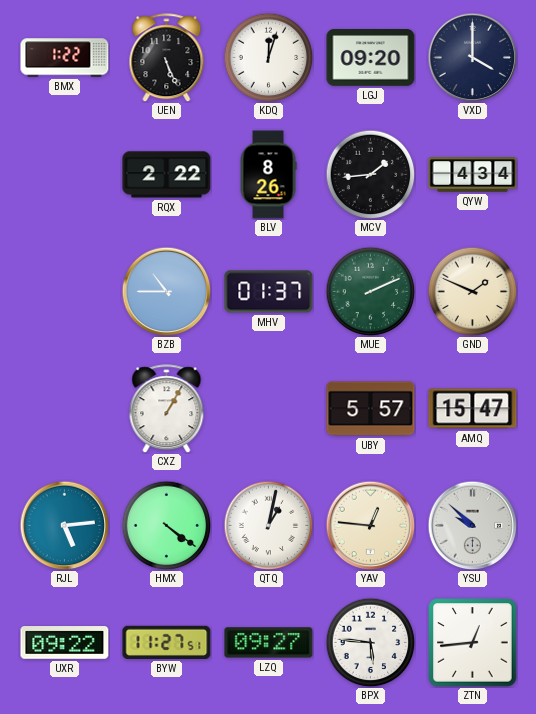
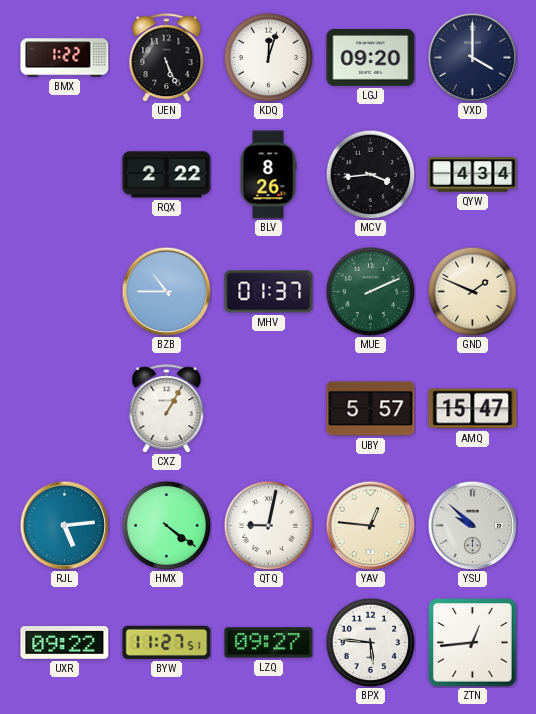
MCV: 1:44 -> 3:44
QTQ: 1:02 -> 9:02
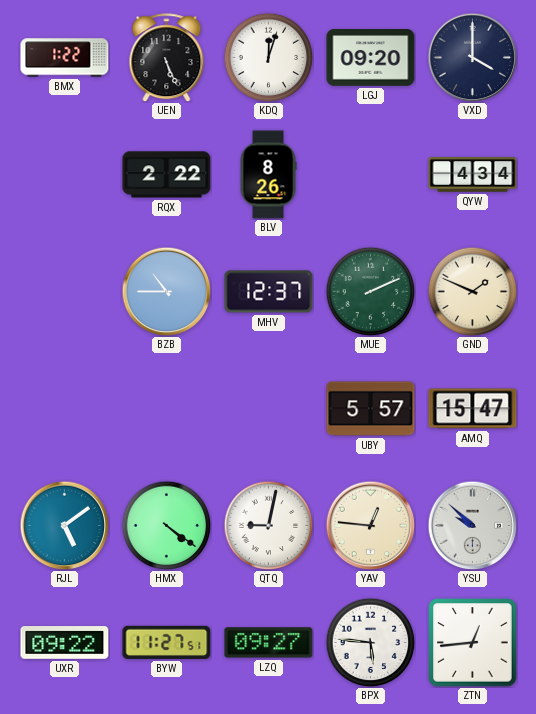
MCV: 3:44 -> none
MHV: 01:37 -> 12:37
CXZ: 1:05 -> none
RJL: 5:14 -> 5:09
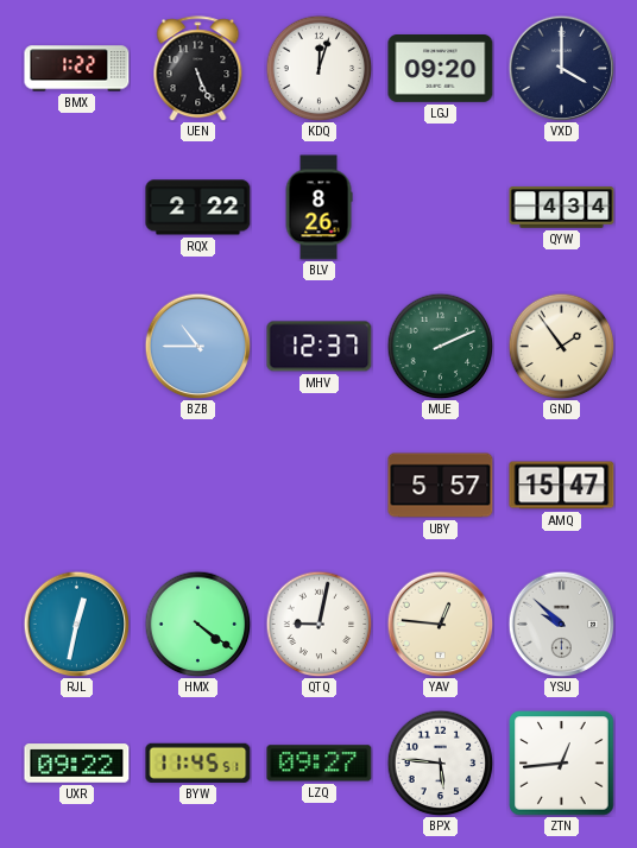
GND: 1:49 -> 1:54
RJL: 5:09 -> 12:32
BYW: 11:27 -> 11:45
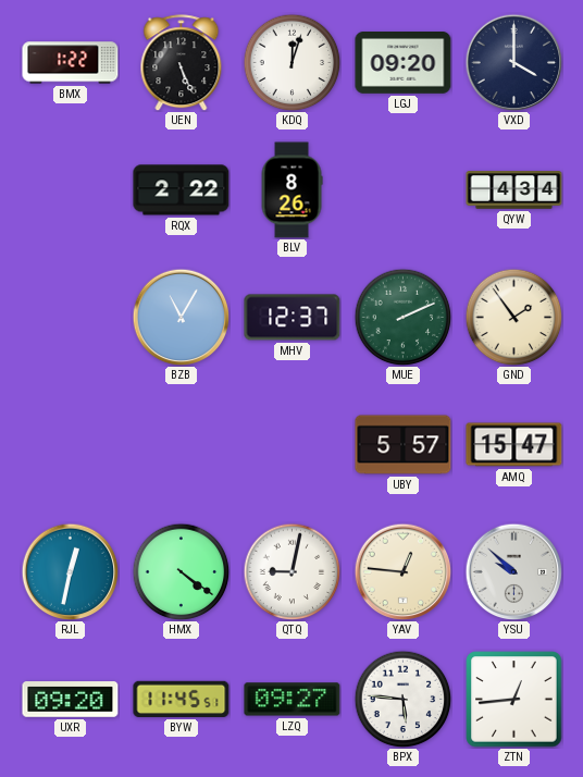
BZB: 10:45 -> 11:05
UXR: 09:22 -> 09:20
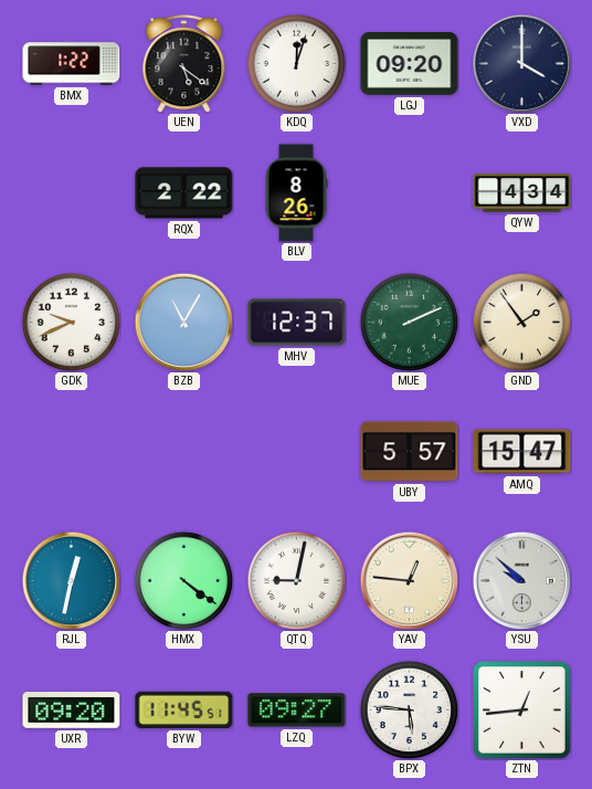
UEN: 5:26 -> 5:21
GDK: none -> 9:41
